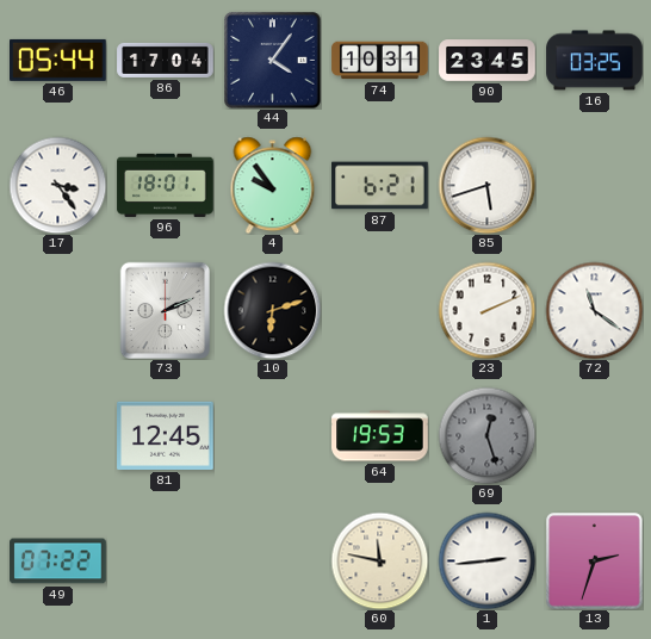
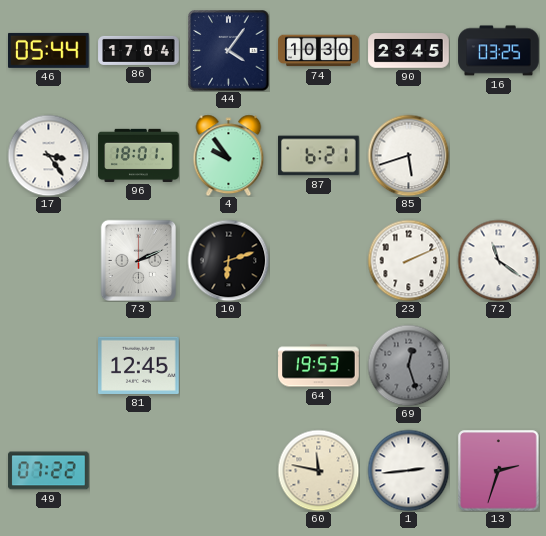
74: 10:31 -> 10:30
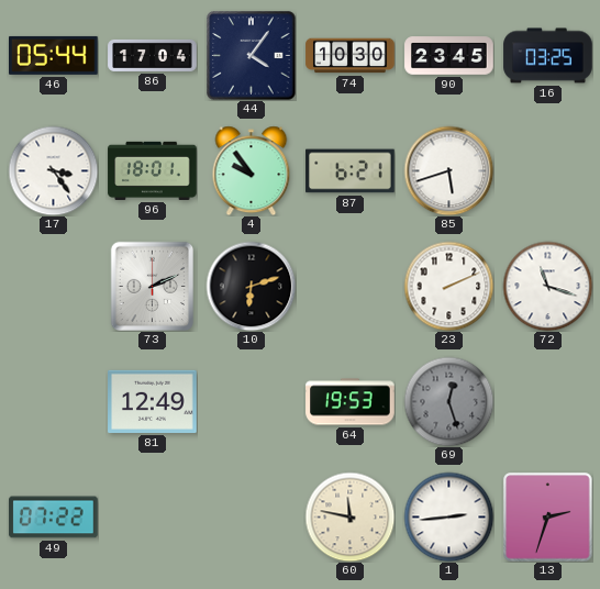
72: 11:21 -> 11:18
81: 12:45 -> 12:49
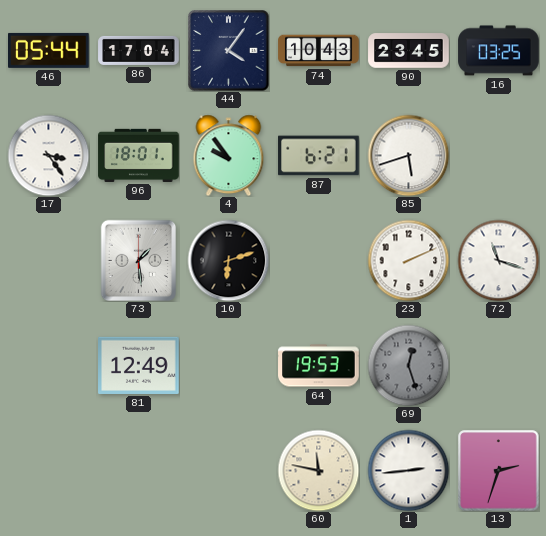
74: 10:30 -> 10:43
73: 2:11 -> 1:29
49: 07:22 -> none
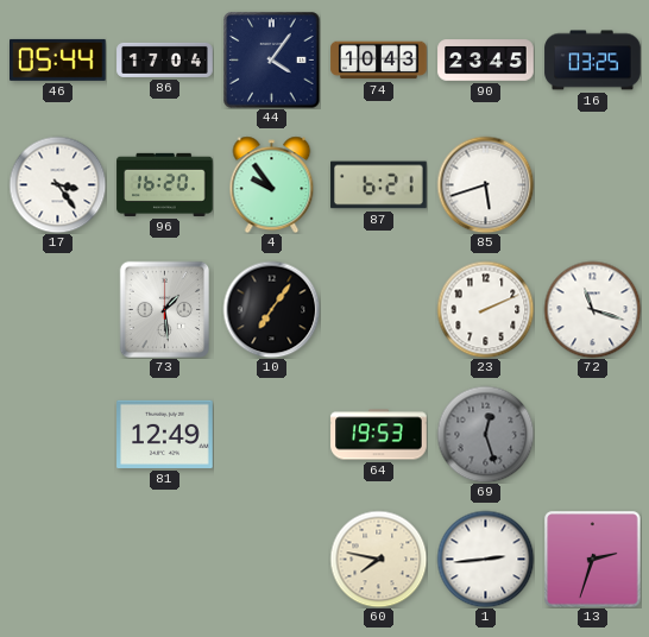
96: 18:01 -> 16:20
10: 6:12 -> 7:06
60: 11:47 -> 7:47
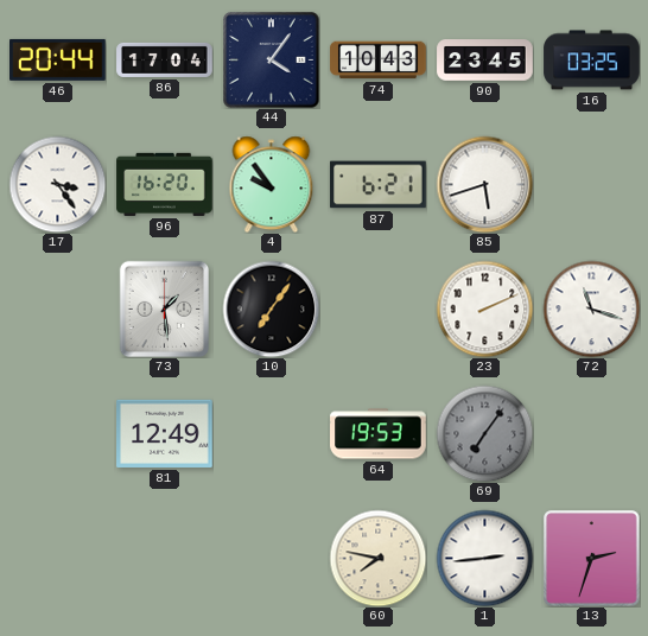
46: 05:44 -> 20:44
69: 12:27 -> 7:06
